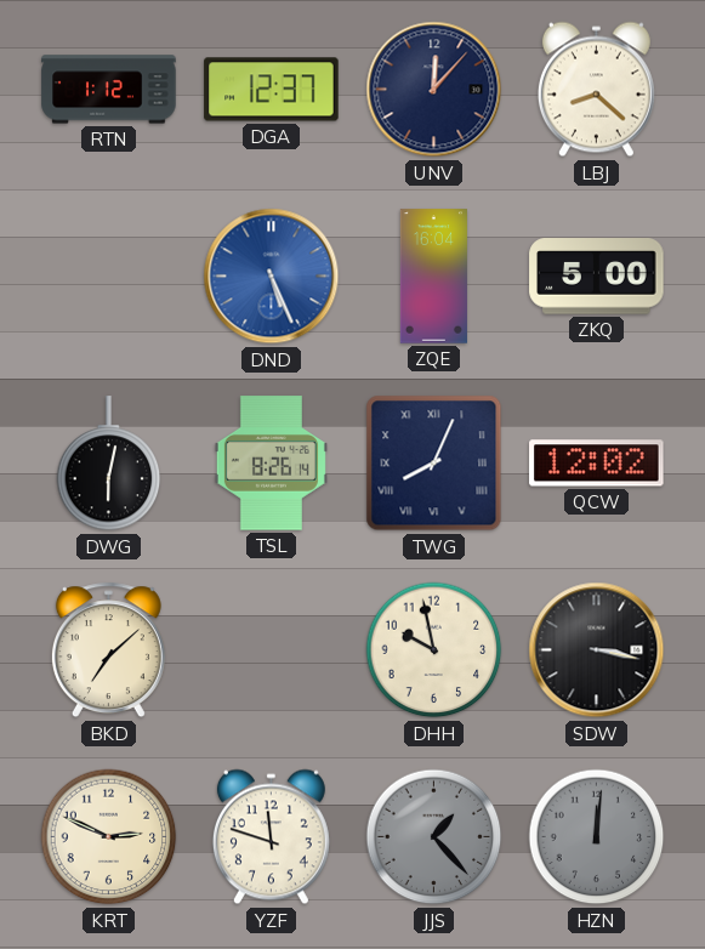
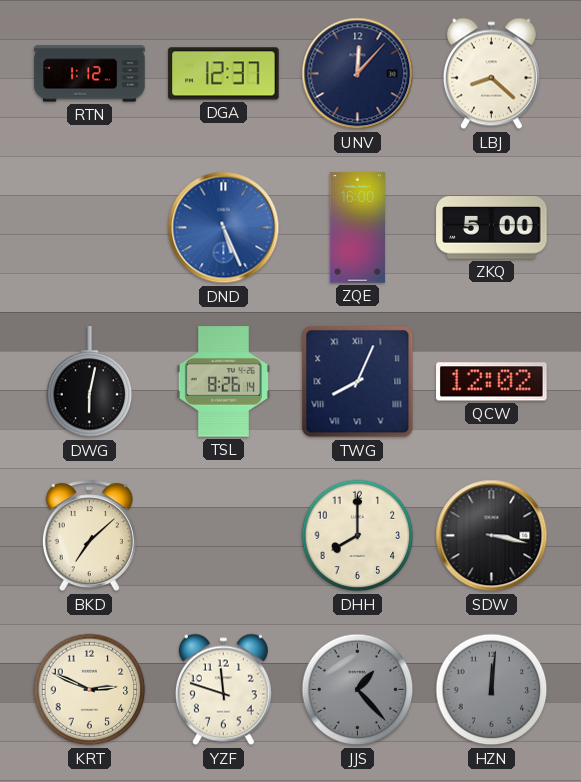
ZQE: 16:04 -> 16:00
DHH: 9:58 -> 8:00
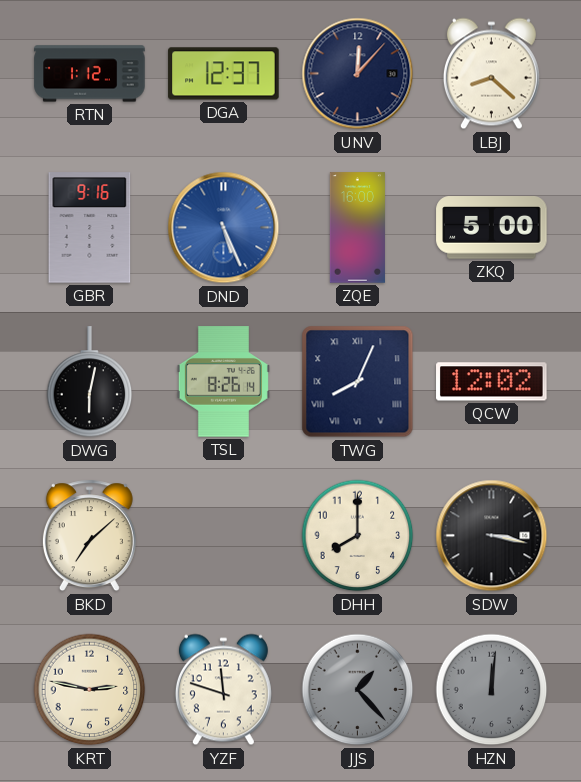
GBR: none -> 9:16
KRT: 2:49 -> 2:47
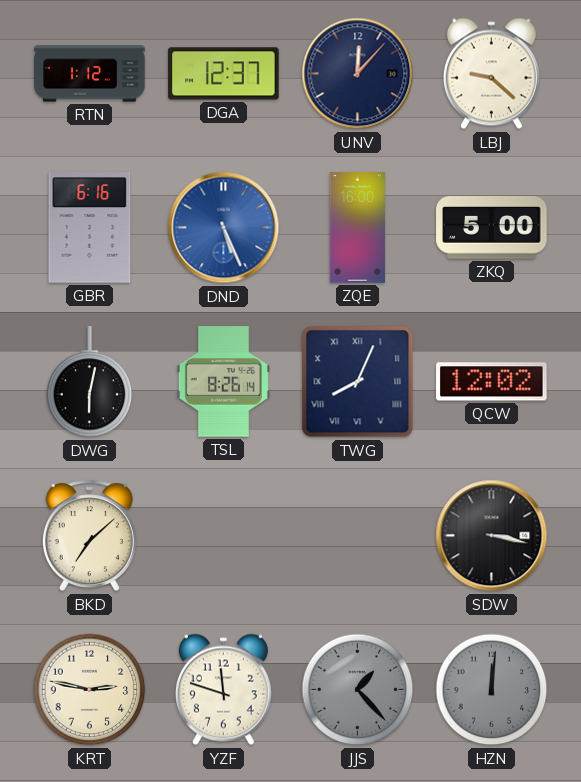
LBJ: 8:22 -> 9:22
GBR: 9:16 -> 6:16
DHH: 8:00 -> none
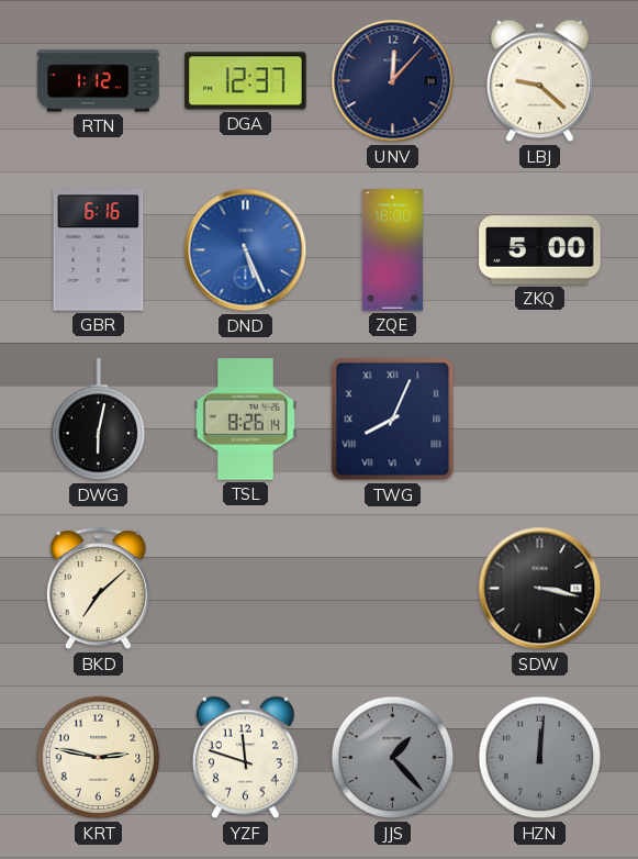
QCW: 12:02 -> none
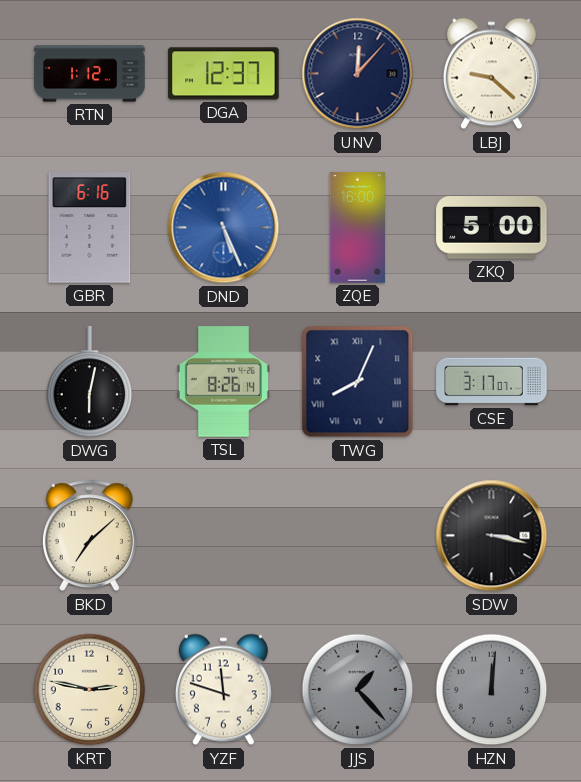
CSE: none -> 3:17
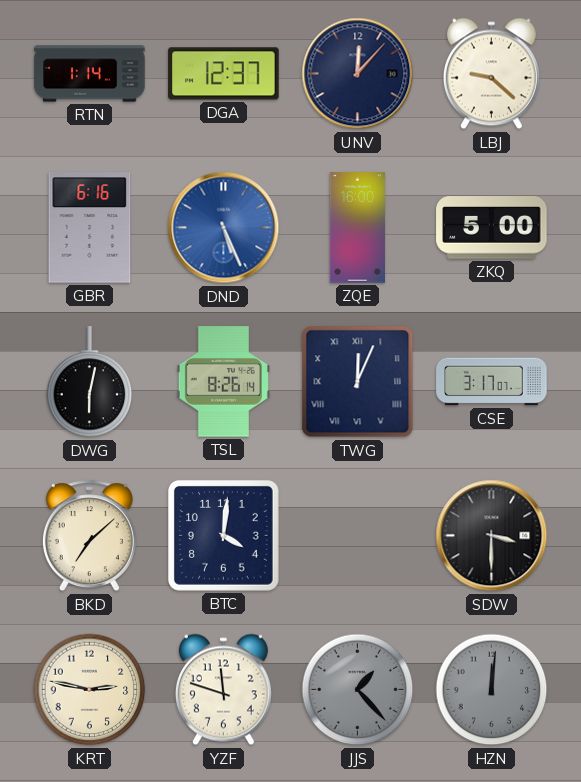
RTN: 1:12 -> 1:14
TWG: 8:04 -> 12:04
BTC: none -> 4:01
SDW: 3:17 -> 3:30
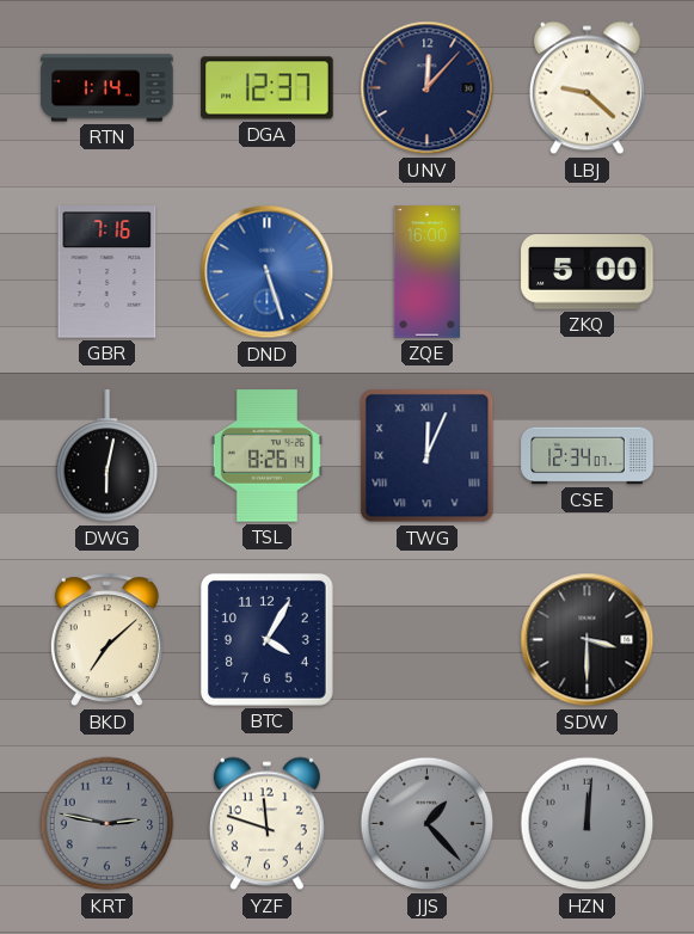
GBR: 6:16 -> 7:16
DND: 5:26 -> 5:27
CSE: 3:17 -> 12:34
BTC: 4:01 -> 4:05
KRT dial: cream -> grey
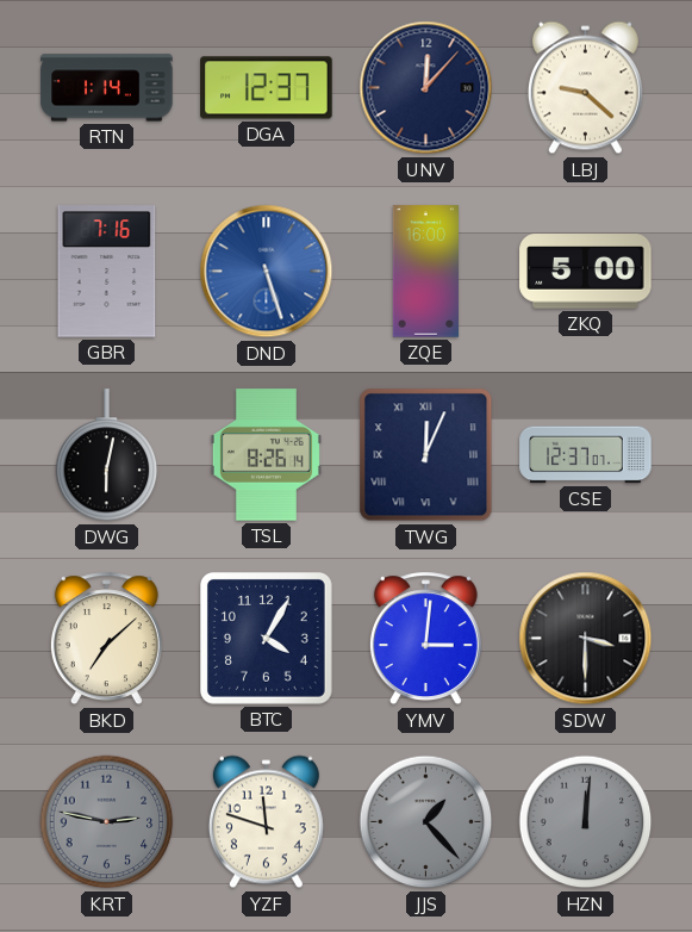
CSE: 12:34 -> 12:37
YMV: none -> 3:01
